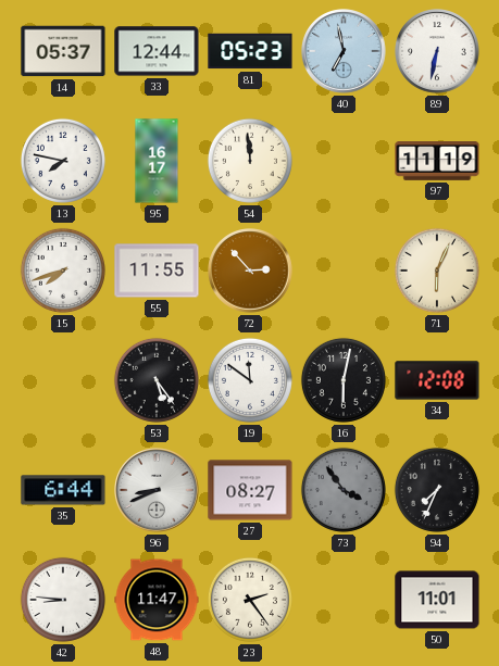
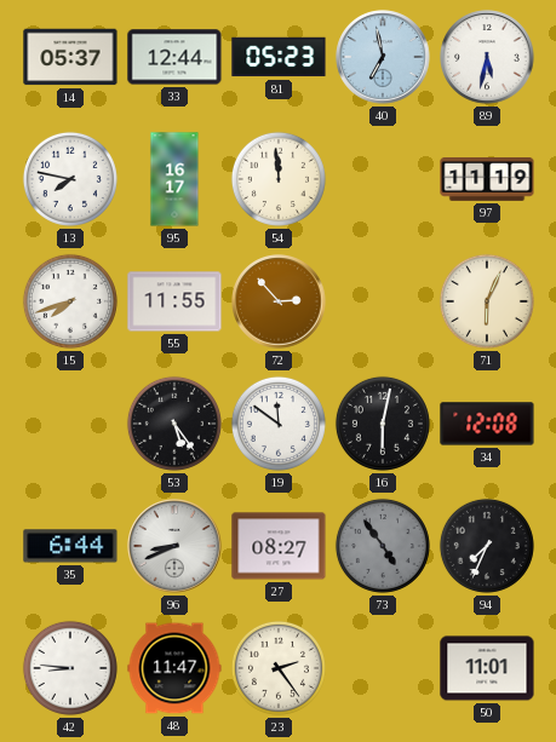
89: 6:32 -> 5:32
73: 3:54 -> 4:54
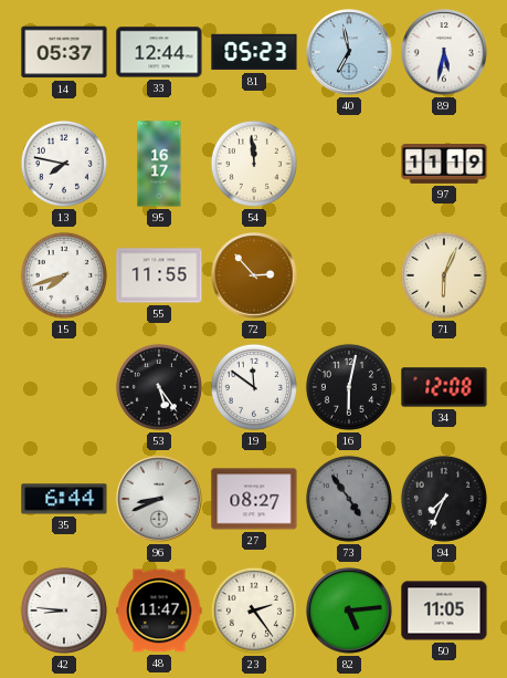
82: none -> 5:14
50: 11:01 -> 11:05
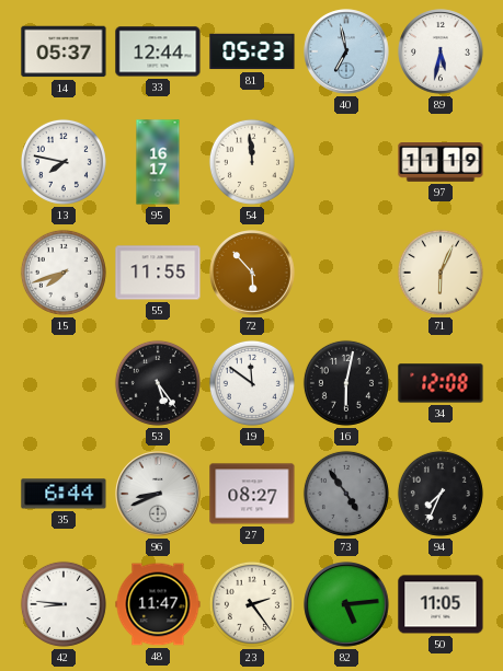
72: 2:53 -> 5:53
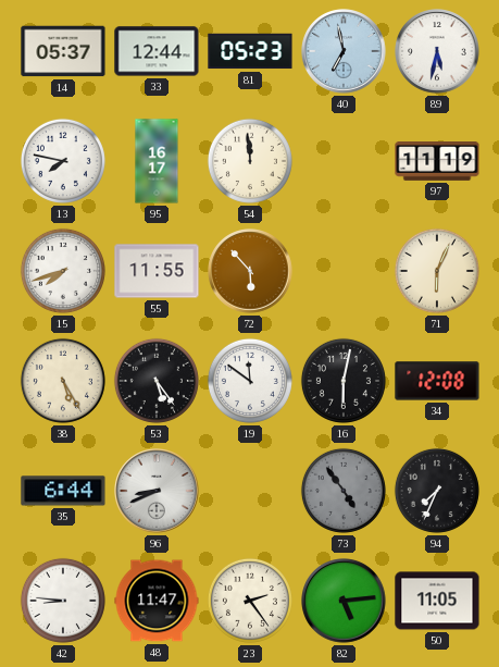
38: none -> 5:25
27: 08:27 -> none
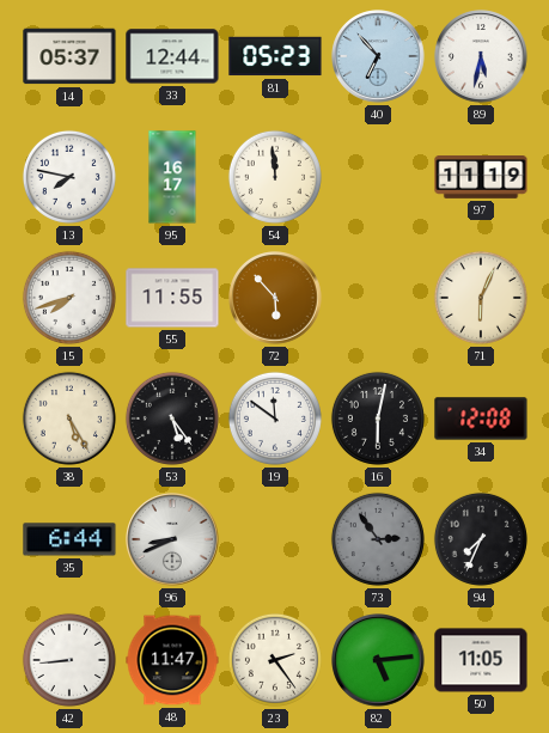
40: 6:58 -> 6:53
73: 4:54 -> 2:54
42: 8:46 -> 8:44
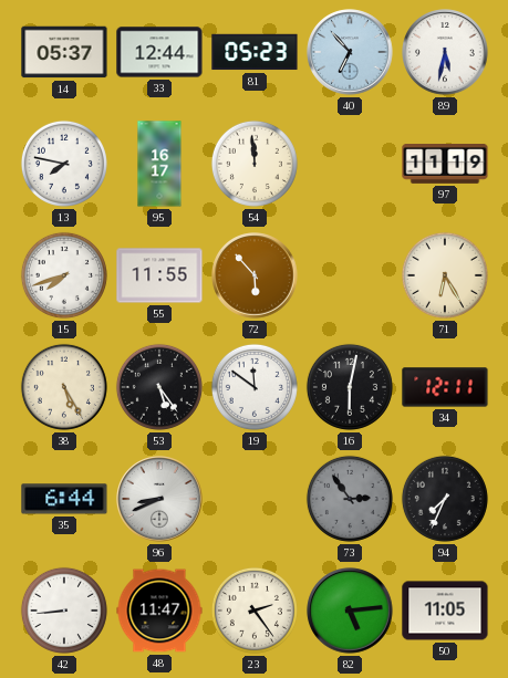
71: 6:04 -> 6:25
34: 12:08 -> 12:11
